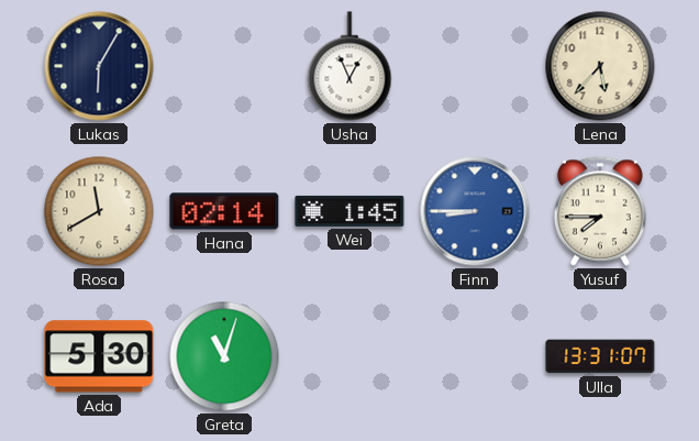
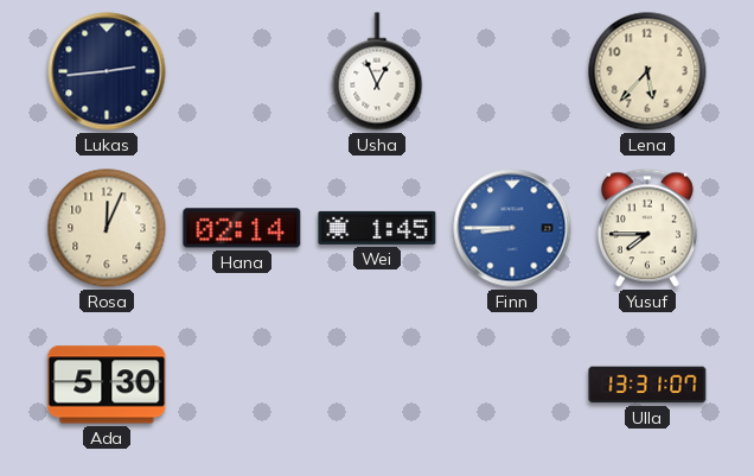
Lukas: 6:05 -> 2:44
Rosa: 11:40 -> 12:04
Greta: 11:03 -> none
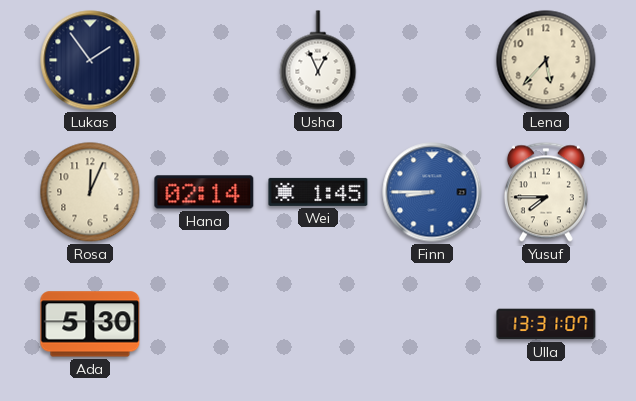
Lukas: 2:44 -> 1:54
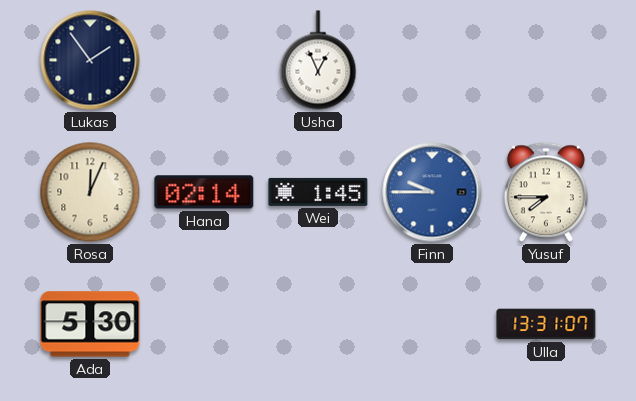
Lena: 5:37 -> none
Finn: 8:45 -> 9:45
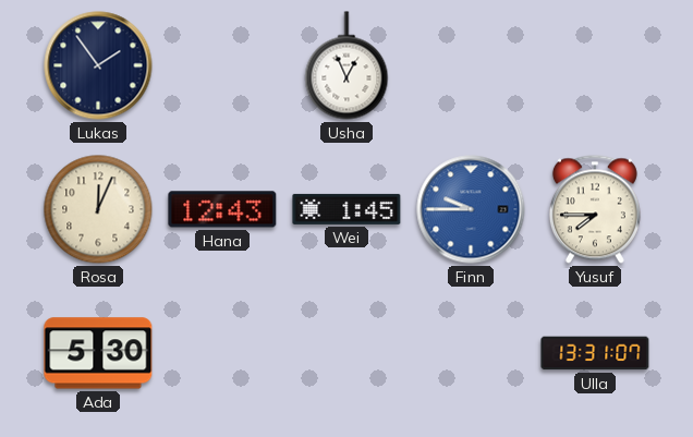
Hana: 02:14 -> 12:43
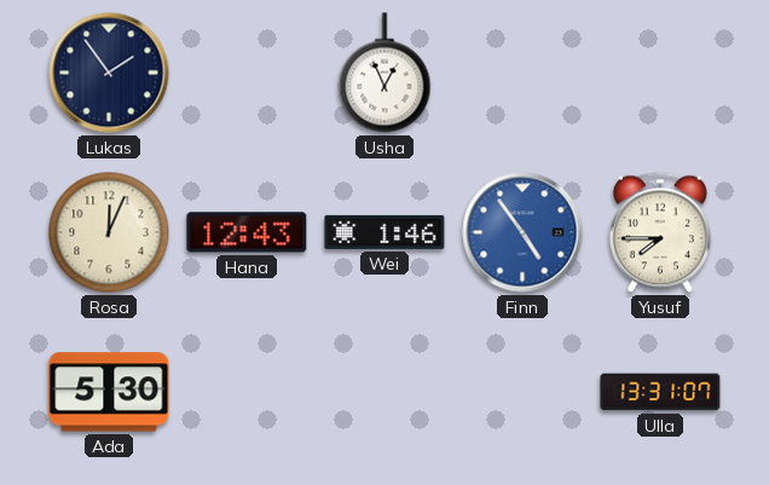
Wei: 1:45 -> 1:46
Finn: 9:45 -> 4:54
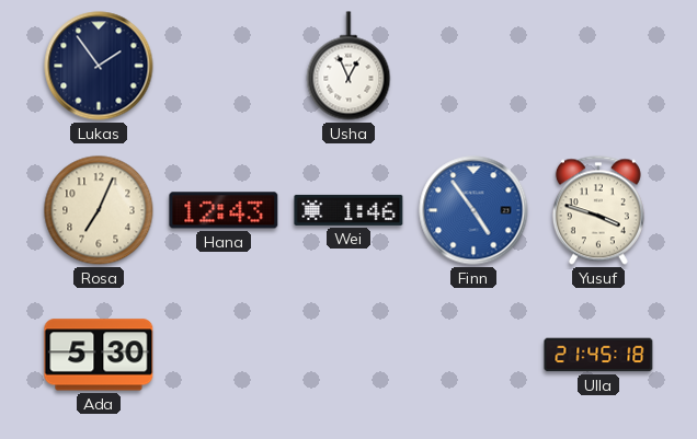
Rosa: 12:04 -> 7:04
Yusuf: 7:45 -> 3:48
Ulla: 13:31 -> 21:45
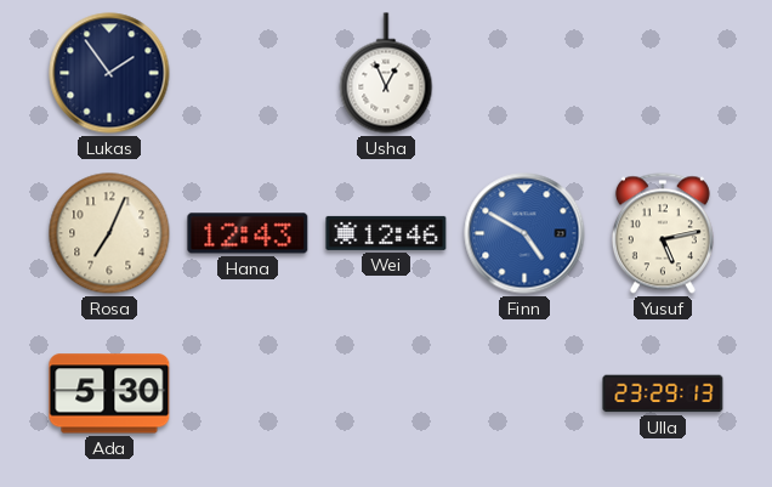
Wei: 1:46 -> 12:46
Finn: 4:54 -> 4:50
Yusuf: 3:48 -> 5:13
Ulla: 21:45 -> 23:29
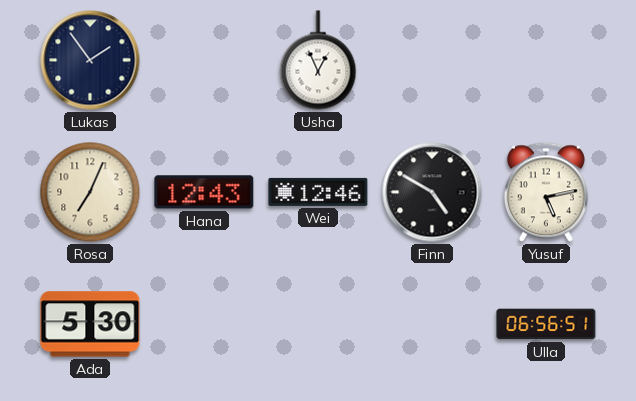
Finn dial: blue -> black
Ulla: 23:29 -> 06:56
